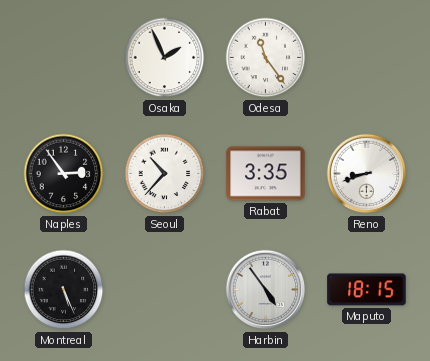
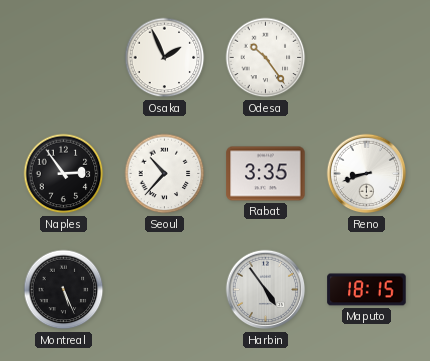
Odesa: 11:24 -> 10:24
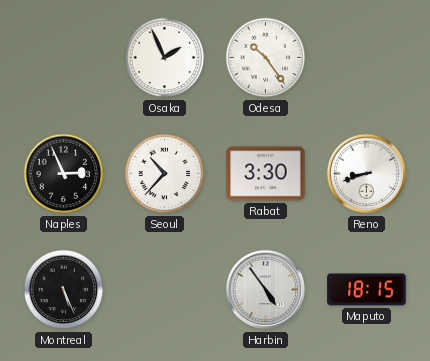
Naples: 2:54 -> 2:56
Rabat: 3:35 -> 3:30
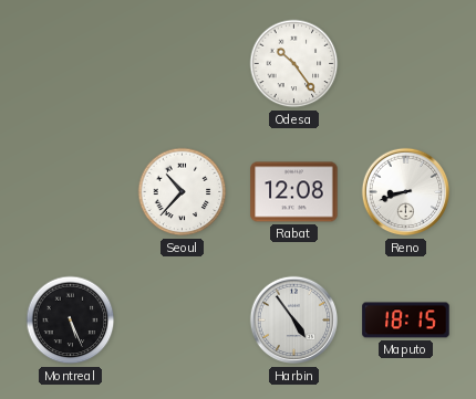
Osaka: 1:56 -> none
Naples: 2:56 -> none
Rabat: 3:30 -> 12:08
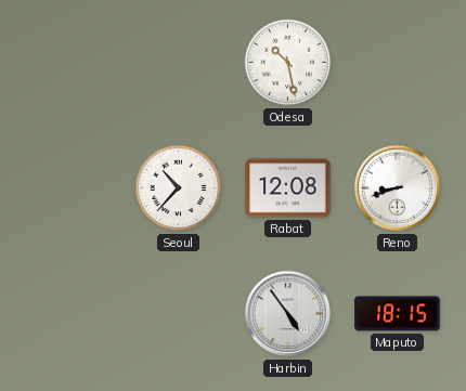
Odesa: 10:24 -> 10:28
Montreal: 5:26 -> none
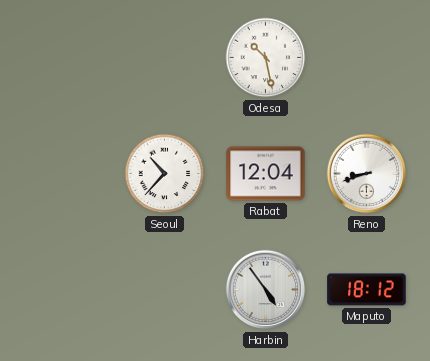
Rabat: 12:08 -> 12:04
Maputo: 18:15 -> 18:12
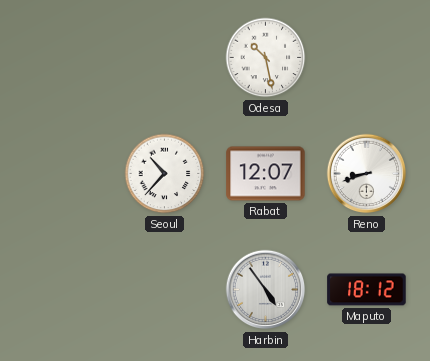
Rabat: 12:04 -> 12:07
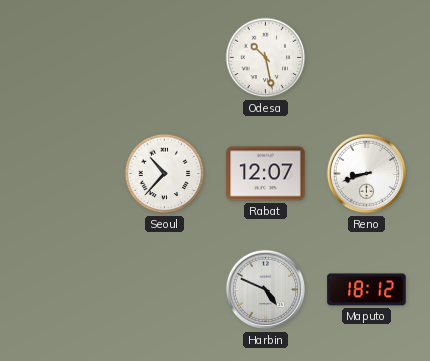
Harbin: 4:54 -> 4:49
